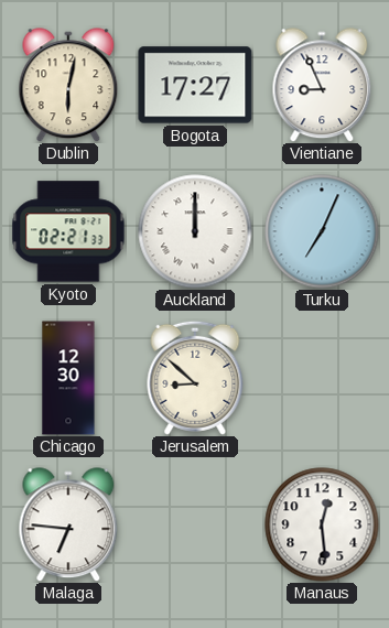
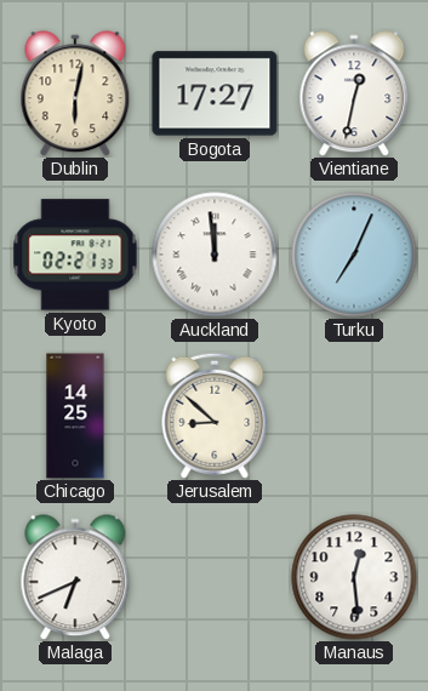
Vientiane: 8:56 -> 12:32
Auckland: 12:00 -> 11:59
Chicago: 12:30 -> 14:25
Malaga: 6:46 -> 6:41
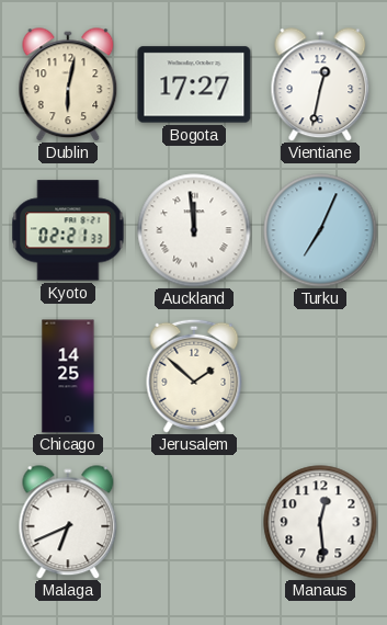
Jerusalem: 8:52 -> 1:52
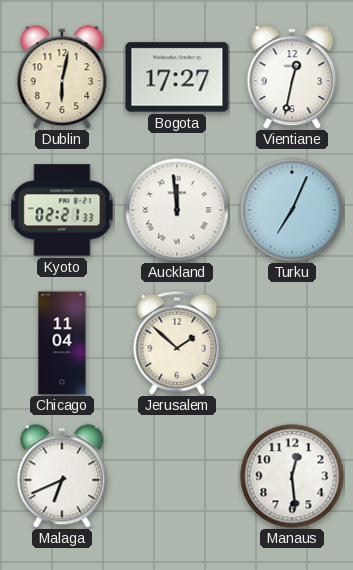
Chicago: 14:25 -> 11:04
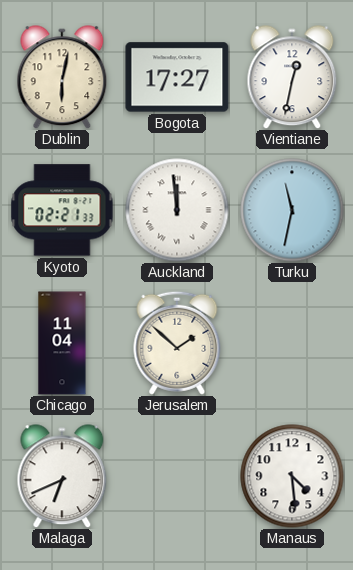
Turku: 7:04 -> 11:32
Manaus: 12:29 -> 4:29
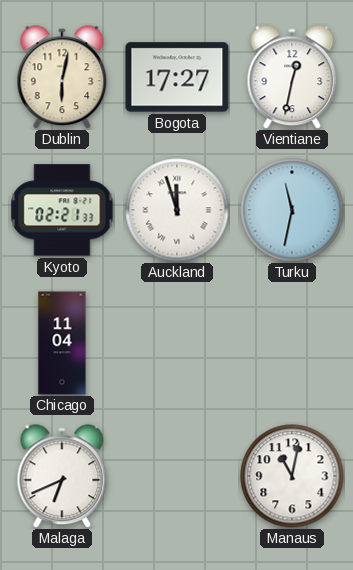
Auckland: 11:59 -> 11:57
Jerusalem: 1:52 -> none
Manaus: 4:29 -> 11:02
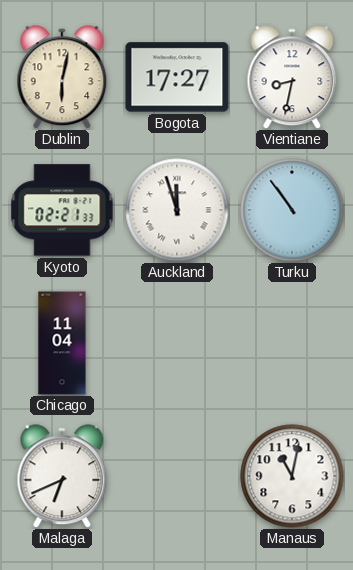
Vientiane: 12:32 -> 8:32
Turku: 11:32 -> 10:54
